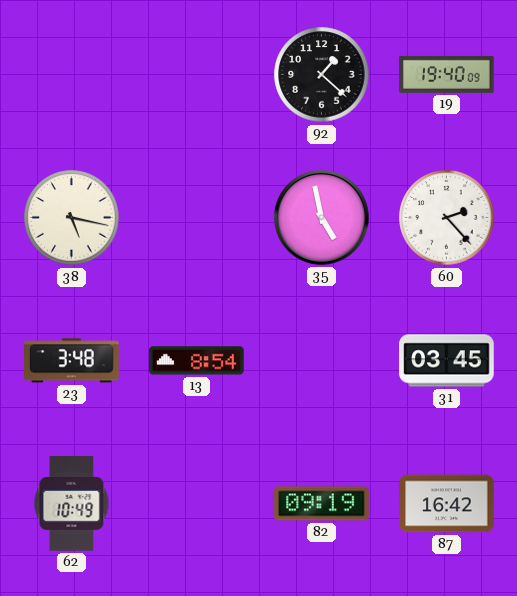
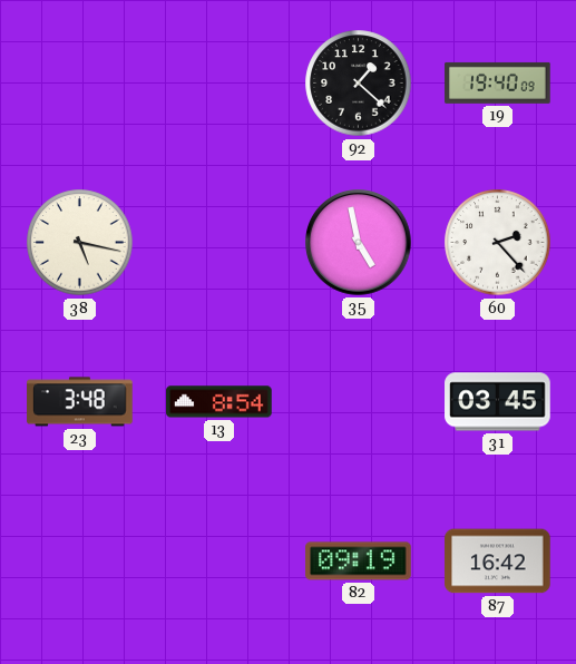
62: 10:49 -> none
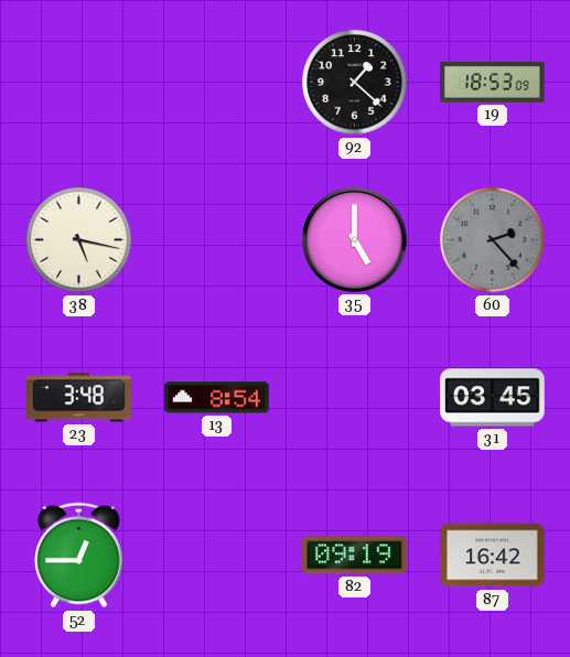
19: 19:40 -> 18:53
35: 4:58 -> 5:00
60 dial: white -> grey
52: none -> 12:45
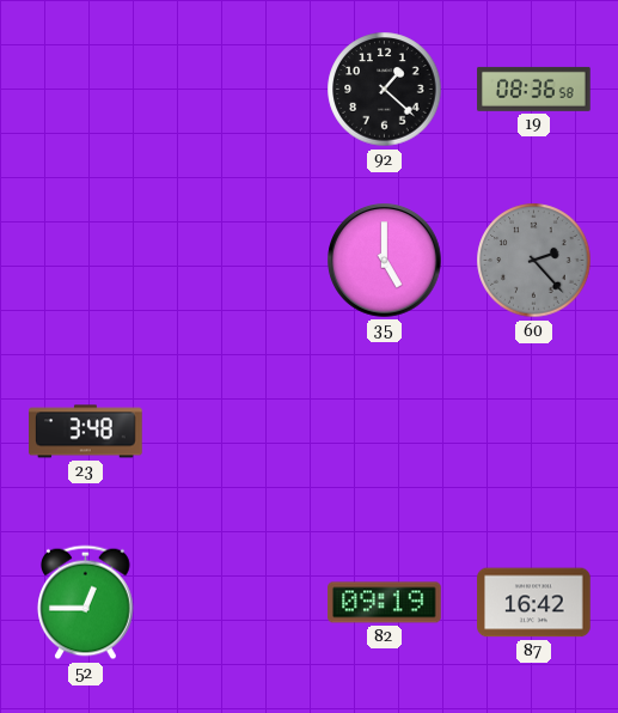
19: 18:53 -> 08:36
38: 5:17 -> none
13: 8:54 -> none
31: 03:45 -> none
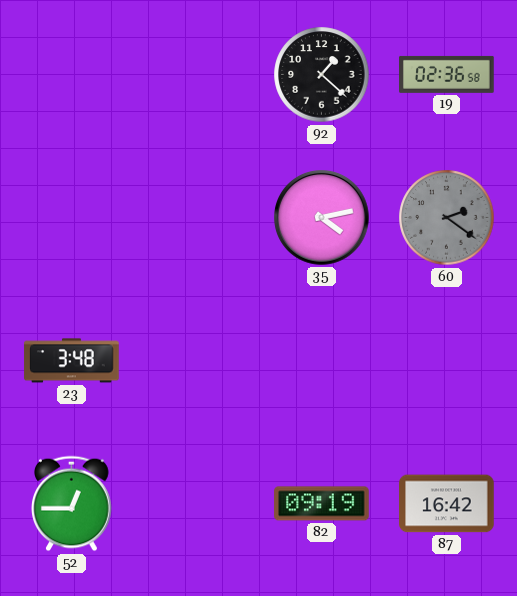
19: 08:36 -> 02:36
35: 5:00 -> 4:13
60: 2:23 -> 2:21
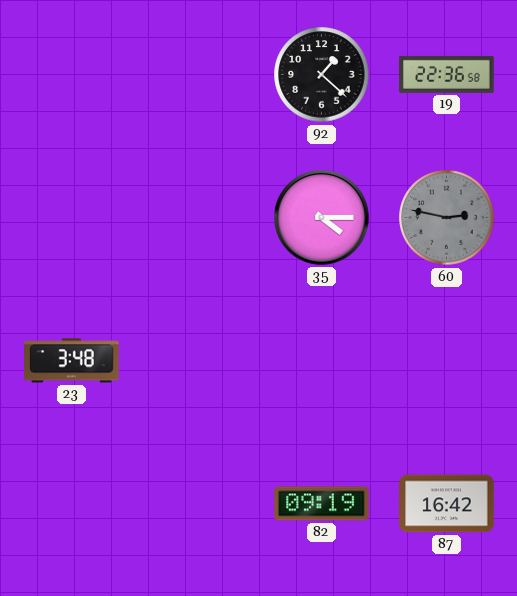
19: 02:36 -> 22:36
35: 4:13 -> 4:15
60: 2:21 -> 2:47
52: 12:45 -> none
